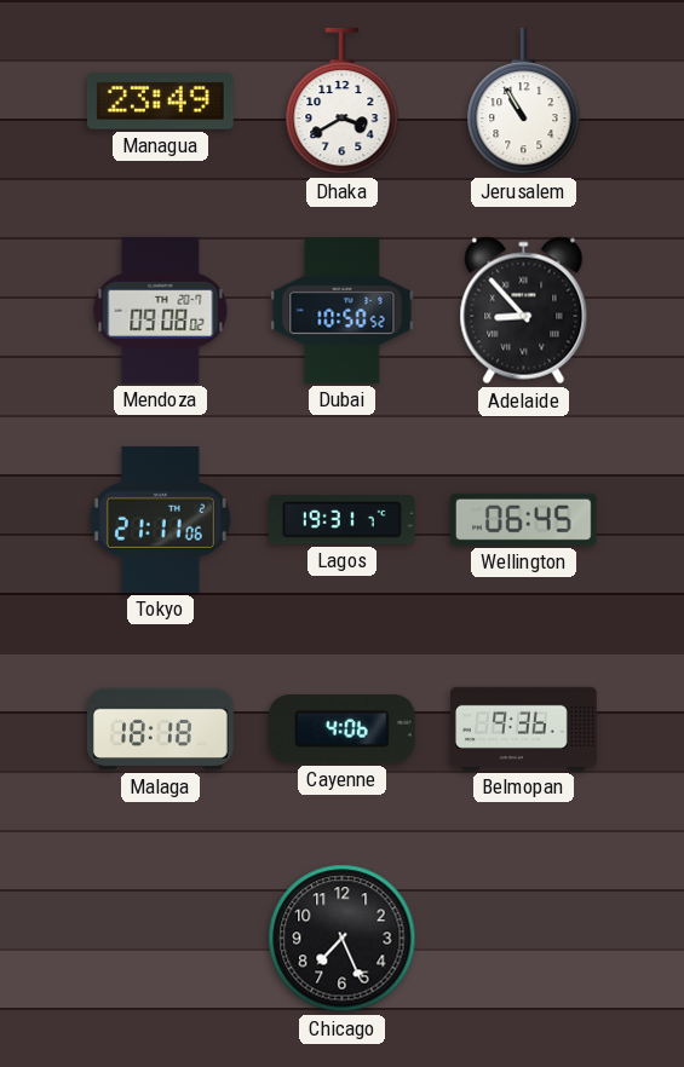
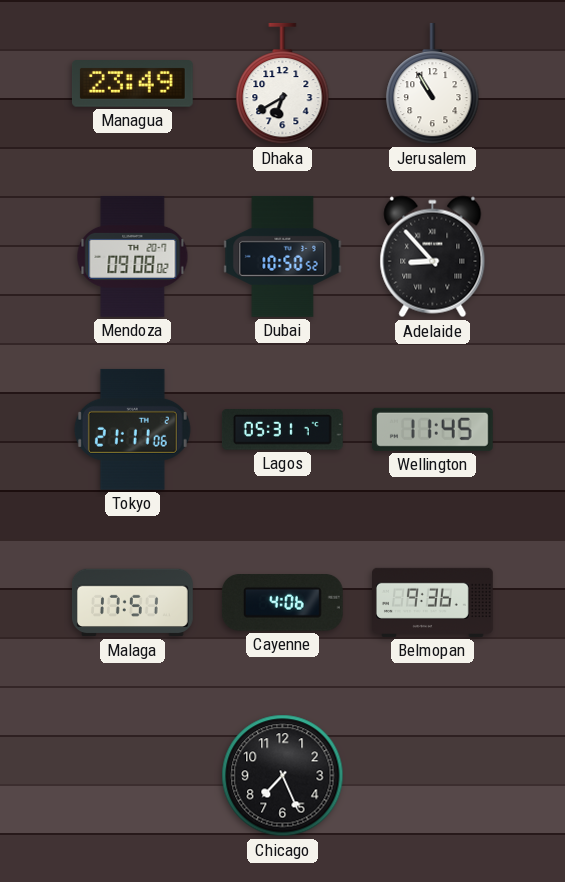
Dhaka: 3:40 -> 6:40
Lagos: 19:31 -> 05:31
Wellington: 06:45 -> 11:45
Malaga: 18:18 -> 17:51
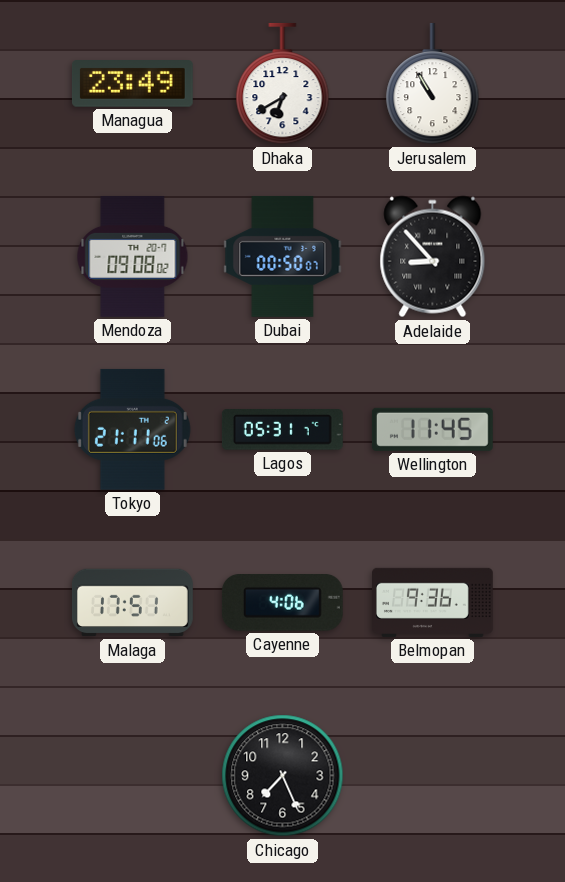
Dubai: 10:50 -> 00:50
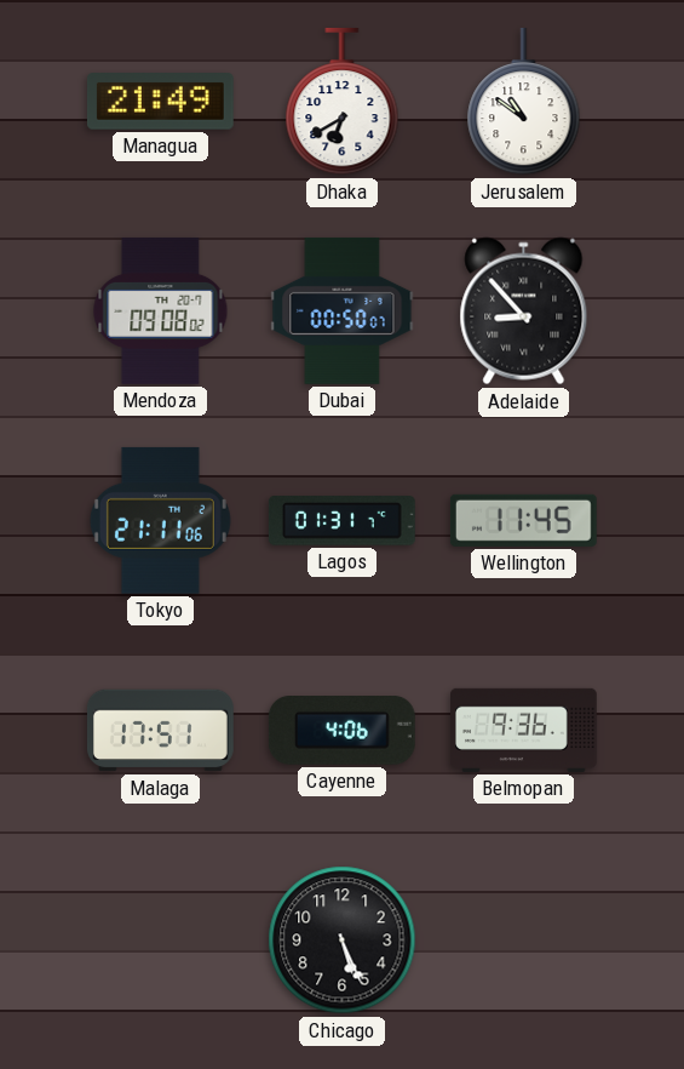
Managua: 23:49 -> 21:49
Jerusalem: 10:55 -> 10:51
Lagos: 05:31 -> 01:31
Chicago: 7:26 -> 5:26
